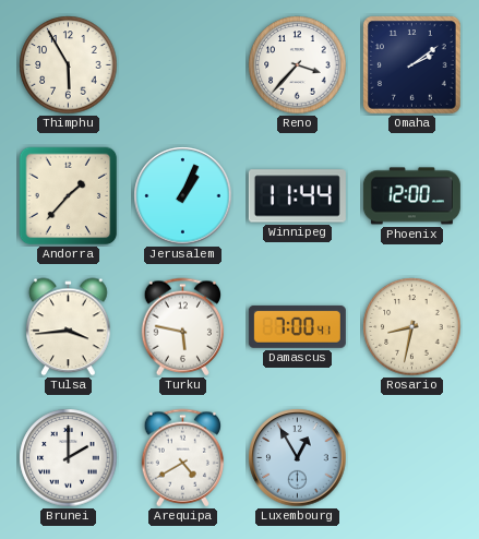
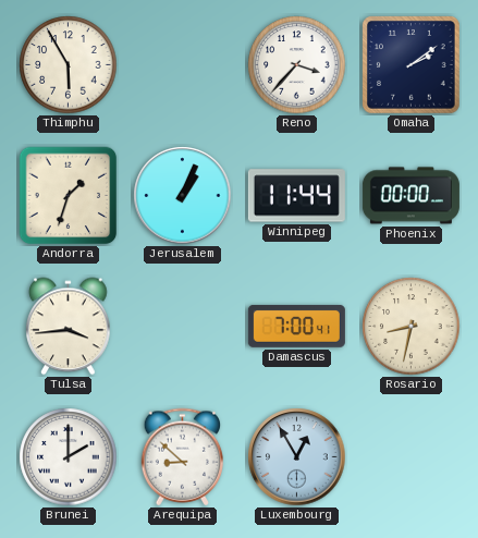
Andorra: 1:37 -> 1:33
Phoenix: 12:00 -> 00:00
Turku: 5:47 -> none
Arequipa: 4:40 -> 8:52
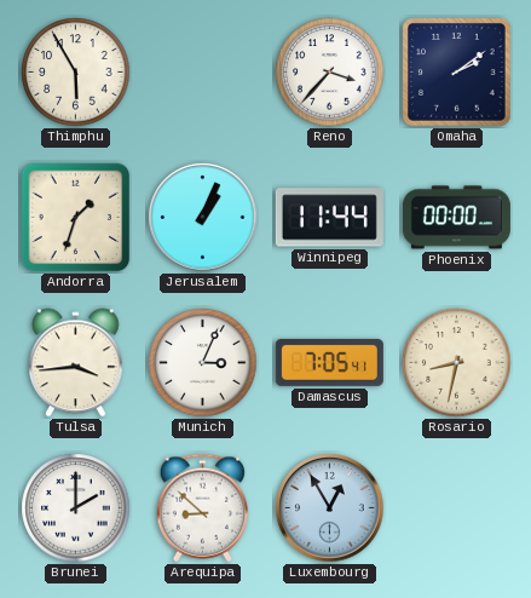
Munich: none -> 3:04
Damascus: 7:00 -> 7:05
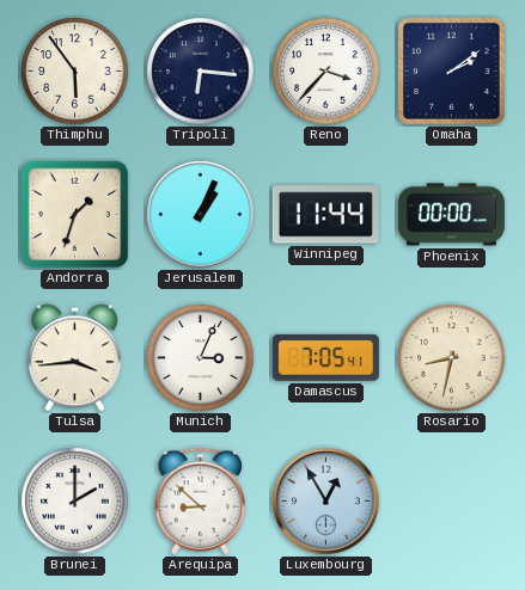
Thimphu: 5:55 -> 5:54
Tripoli: none -> 6:16
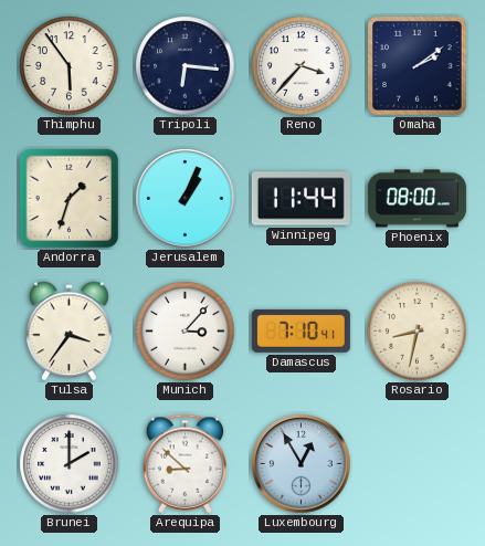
Phoenix: 00:00 -> 08:00
Tulsa: 3:44 -> 3:36
Munich: 3:04 -> 3:07
Damascus: 7:05 -> 7:10
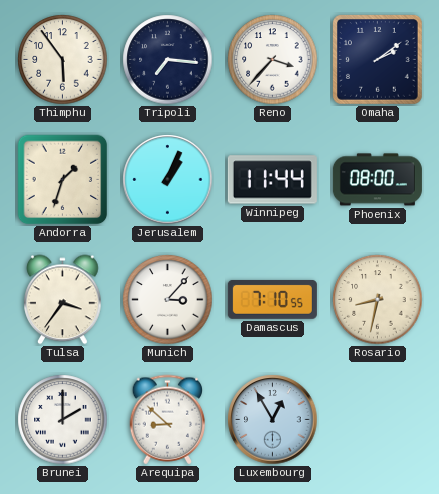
Tripoli: 6:16 -> 7:16
Damascus: 7:10:41 -> 7:10:55
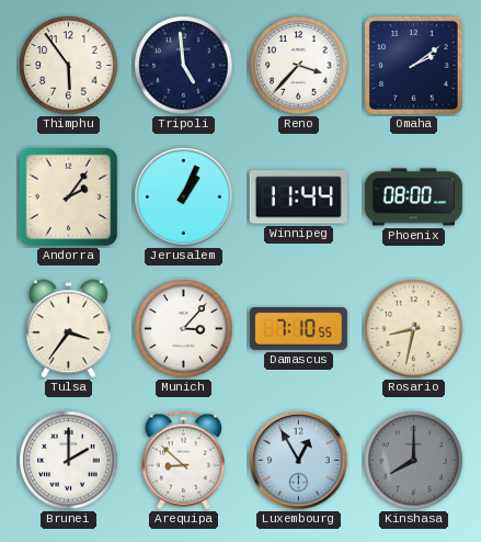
Tripoli: 7:16 -> 4:59
Andorra: 1:33 -> 2:06
Kinshasa: none -> 8:00
